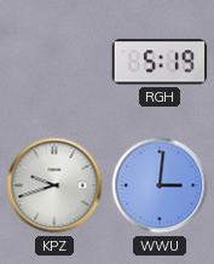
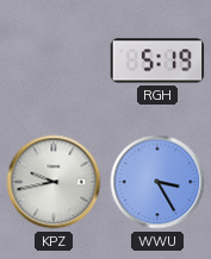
KPZ: 9:42 -> 9:43
WWU: 3:01 -> 3:25
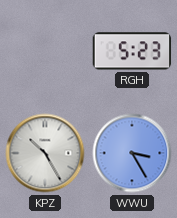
RGH: 5:19 -> 5:23
KPZ: 9:43 -> 10:25
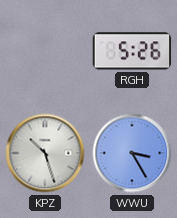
RGH: 5:23 -> 5:26
KPZ: 10:25 -> 10:27
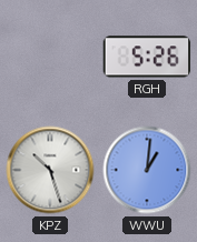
WWU: 3:25 -> 1:01
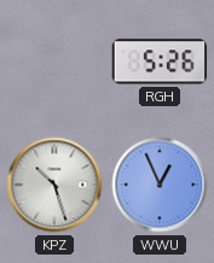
WWU: 1:01 -> 12:56
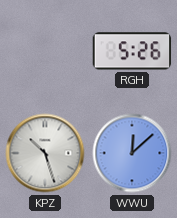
WWU: 12:56 -> 12:08
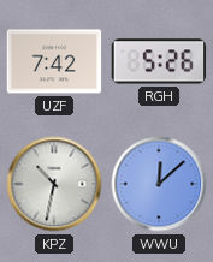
UZF: none -> 7:42
KPZ: 10:27 -> 10:32
